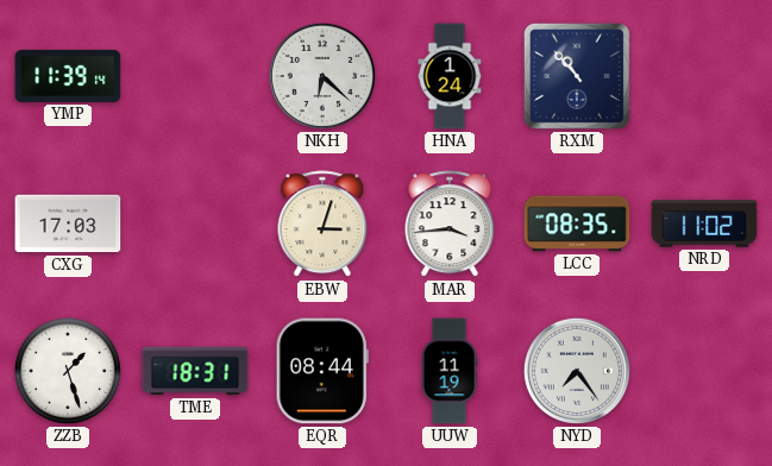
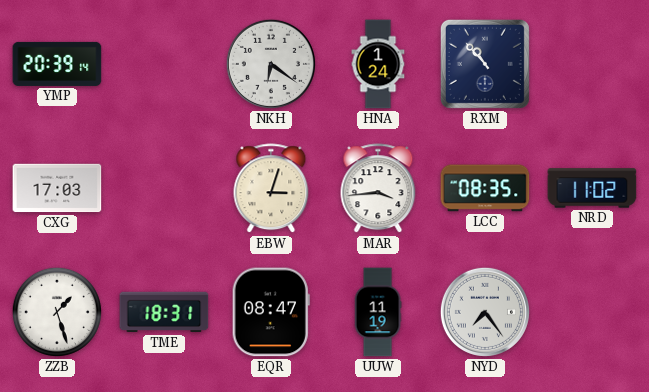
YMP: 11:39 -> 20:39
NKH: 6:22 -> 6:21
EQR: 08:44 -> 08:47
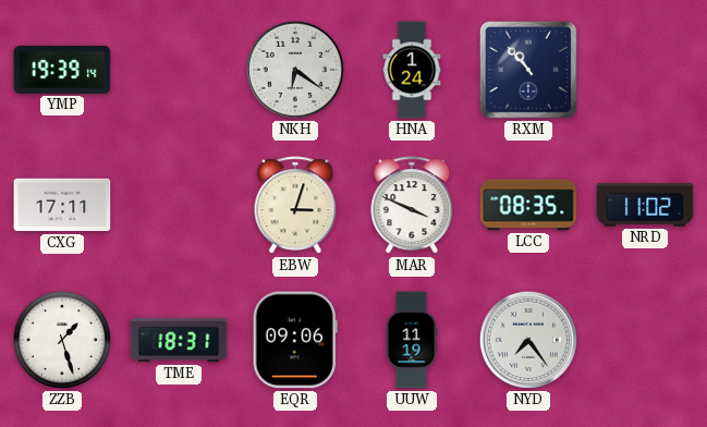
YMP: 20:39 -> 19:39
CXG: 17:03 -> 17:11
MAR: 3:44 -> 3:49
EQR: 08:47 -> 09:06
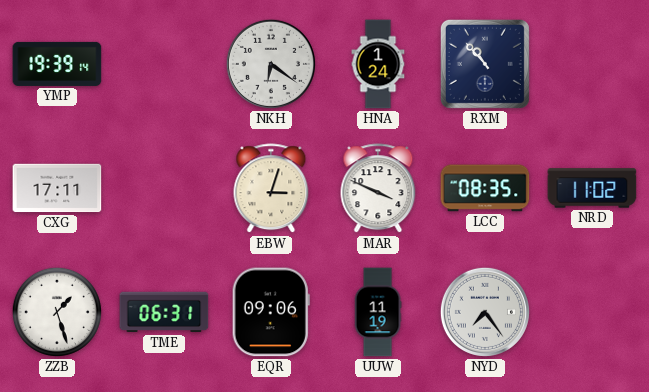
TME: 18:31 -> 06:31
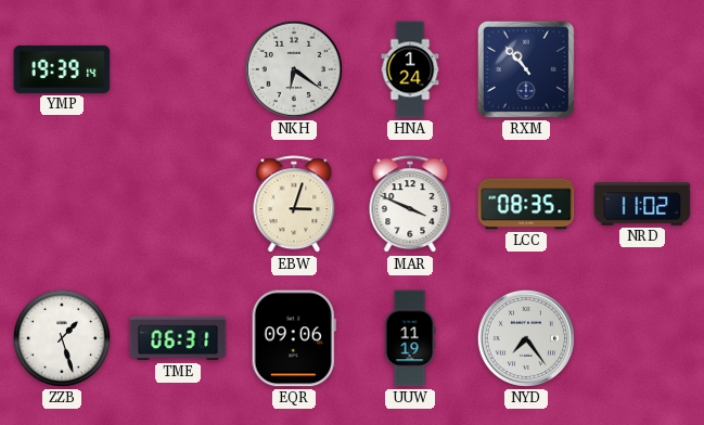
CXG: 17:11 -> none
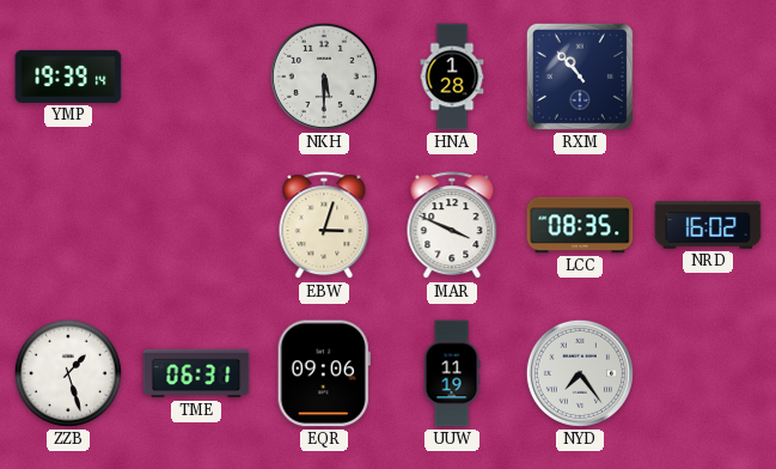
NKH: 6:21 -> 5:30
HNA: 1:24 -> 1:28
NRD: 11:02 -> 16:02
